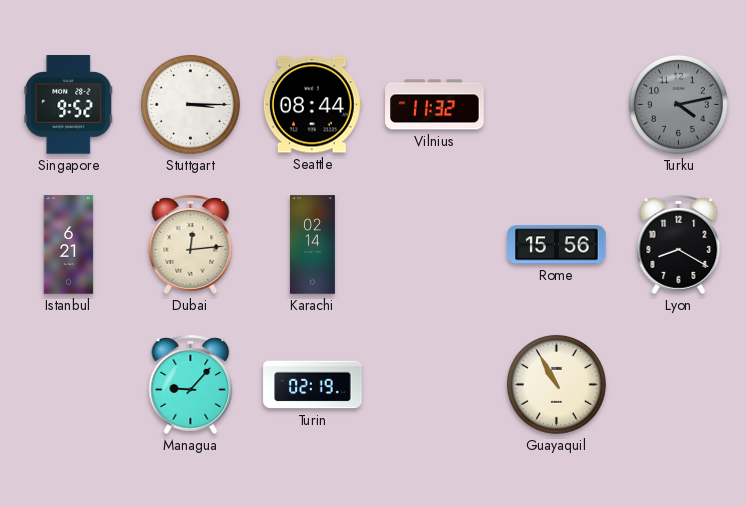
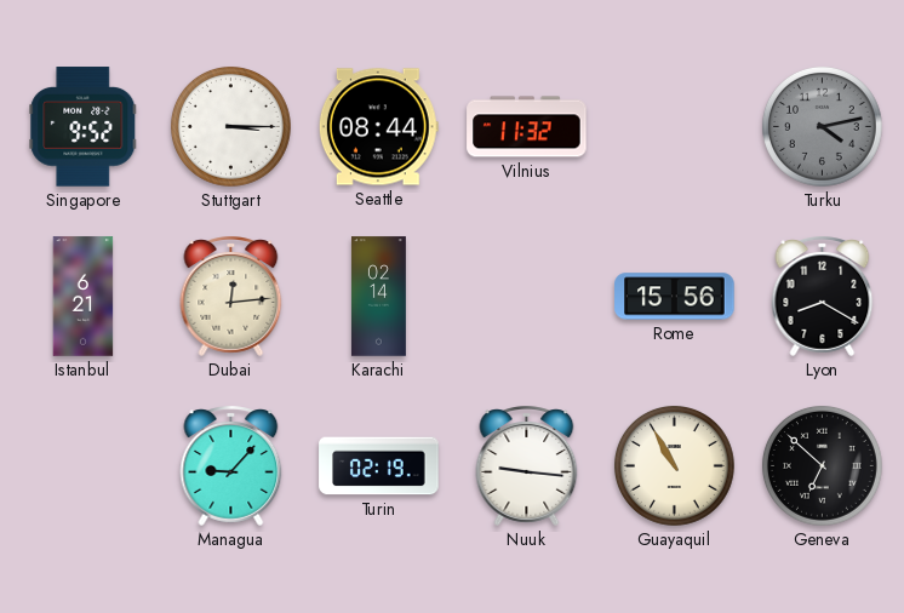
Nuuk: none -> 9:16
Geneva: none -> 6:52
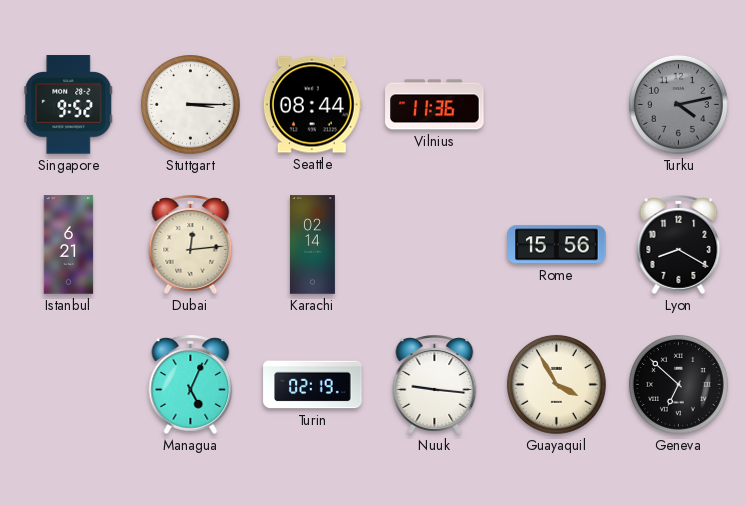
Vilnius: 11:32 -> 11:36
Managua: 9:07 -> 5:04
Guayaquil: 10:55 -> 3:55
